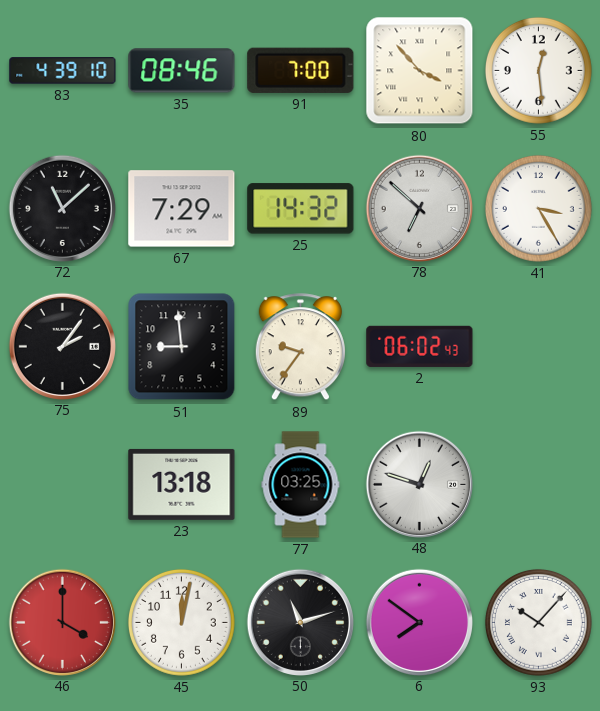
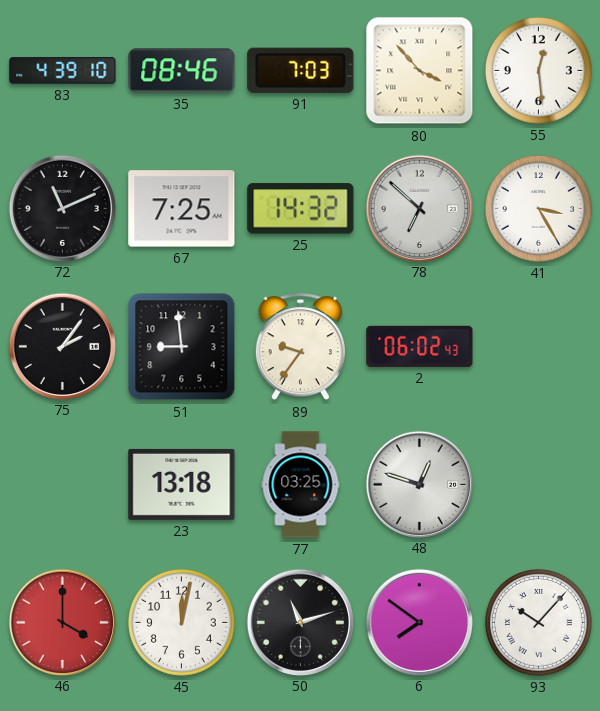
91: 7:00 -> 7:03
72: 11:08 -> 11:11
67: 7:29 -> 7:25
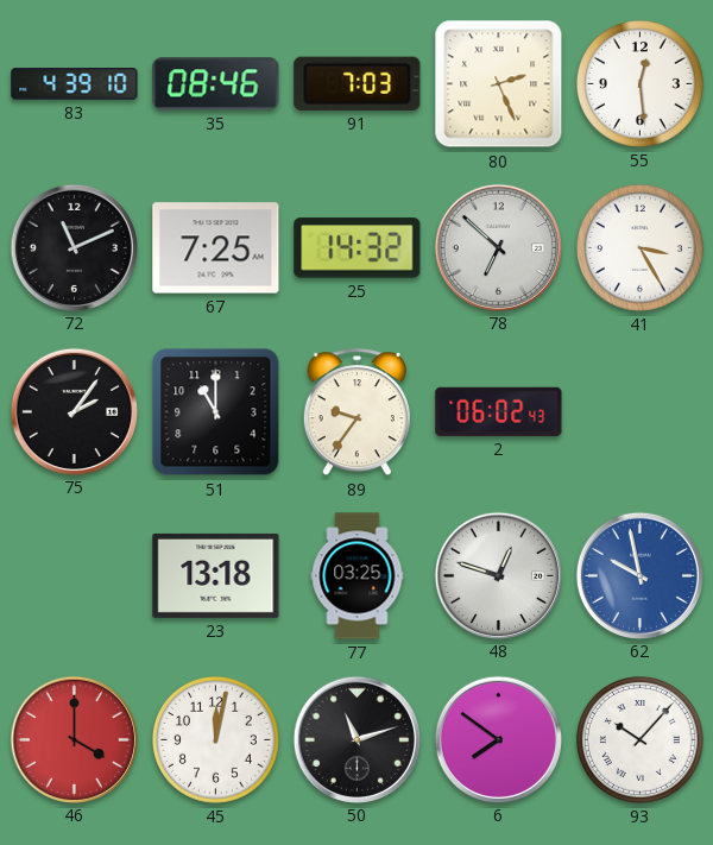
80: 3:53 -> 2:26
51: 8:59 -> 11:00
62: none -> 9:58
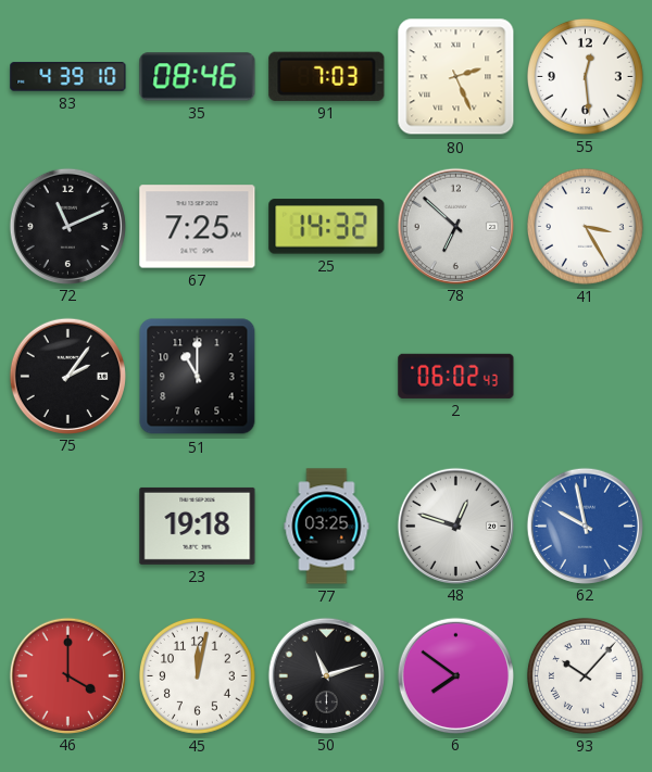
89: 9:36 -> none
23: 13:18 -> 19:18
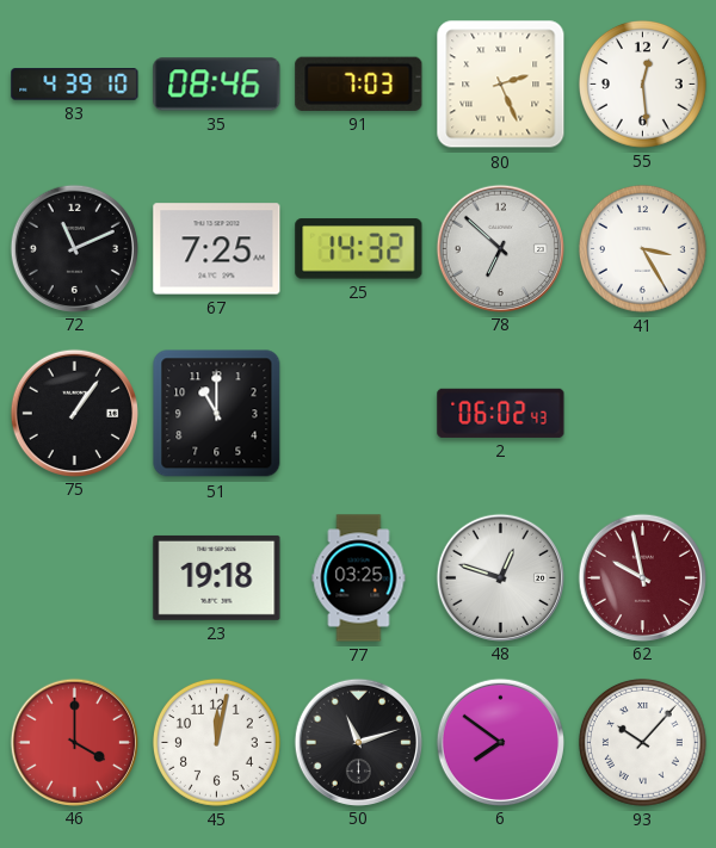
75: 2:06 -> 1:06
62 dial: blue -> burgundy
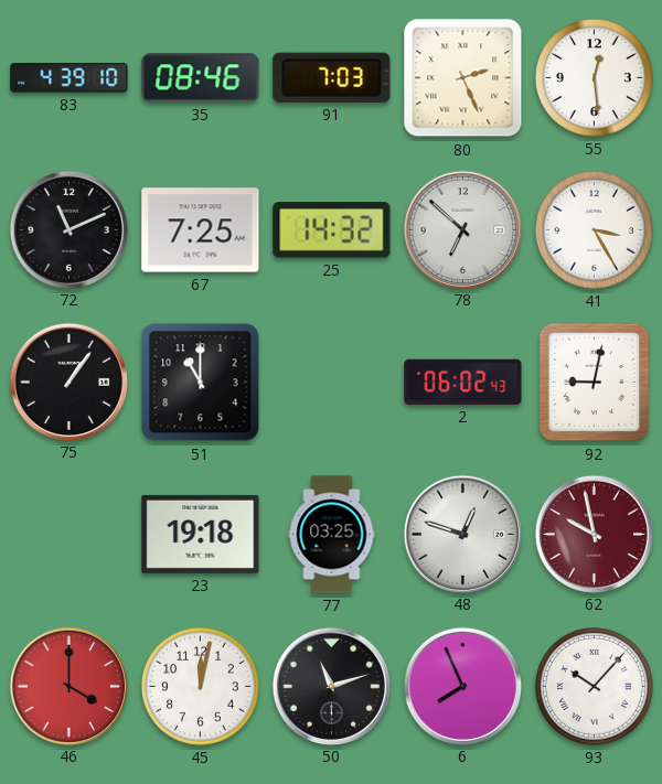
92: none -> 9:02
6: 7:51 -> 7:56
